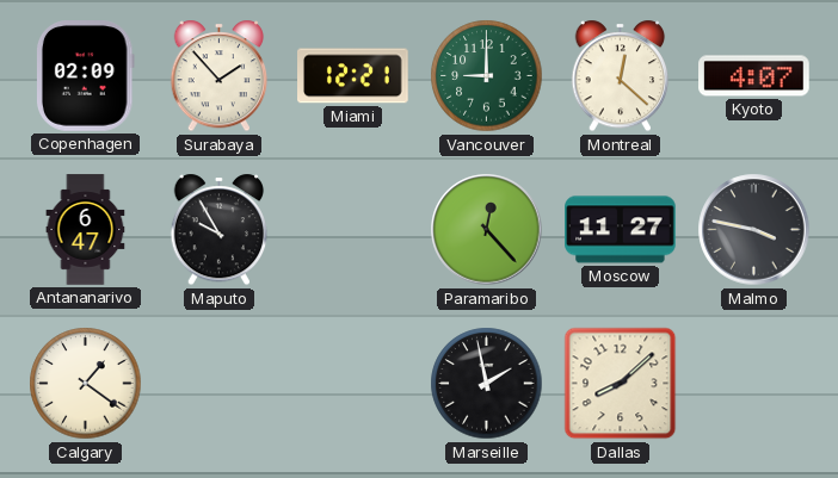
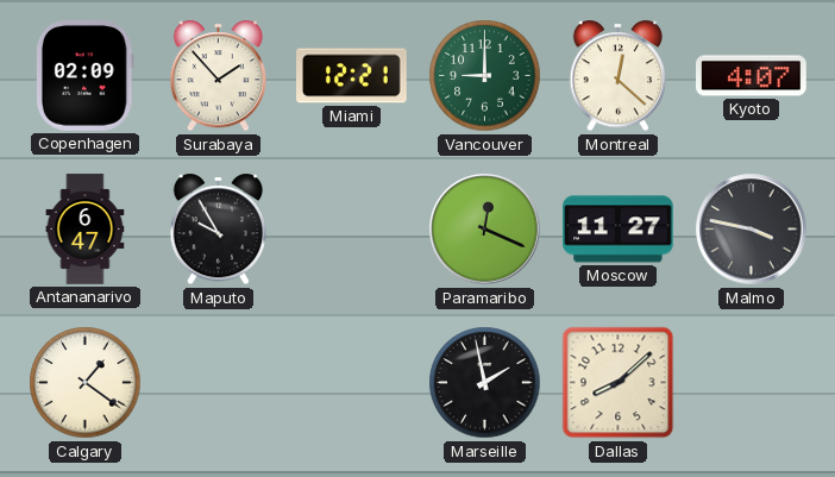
Paramaribo: 12:23 -> 12:19
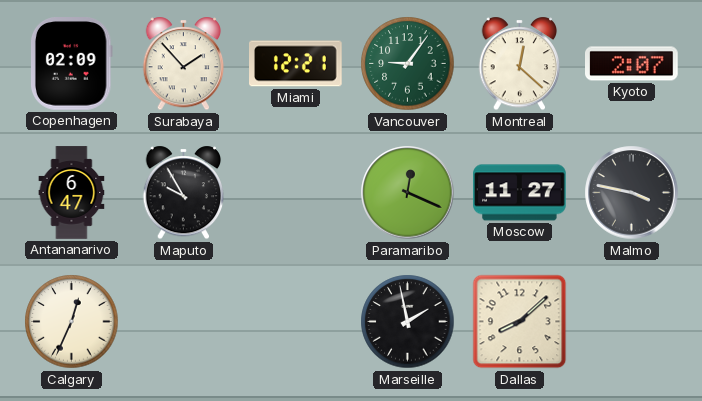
Vancouver: 9:00 -> 9:06
Kyoto: 4:07 -> 2:07
Calgary: 1:21 -> 12:34
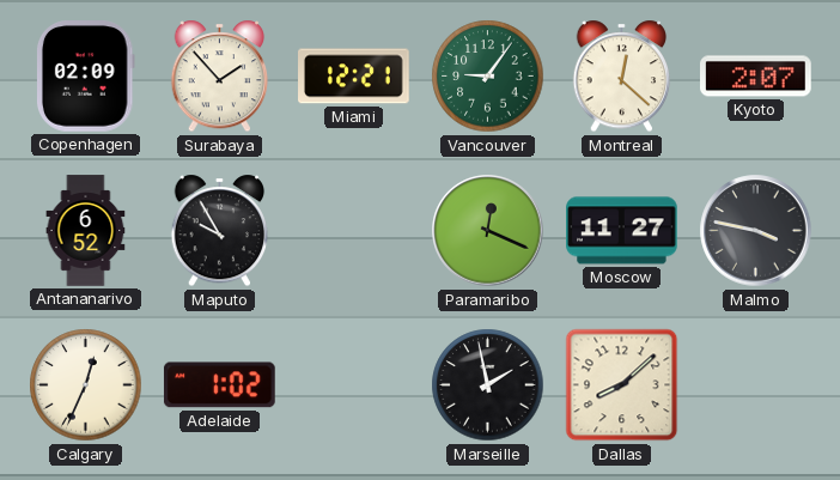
Antananarivo: 6:47 -> 6:52
Adelaide: none -> 1:02
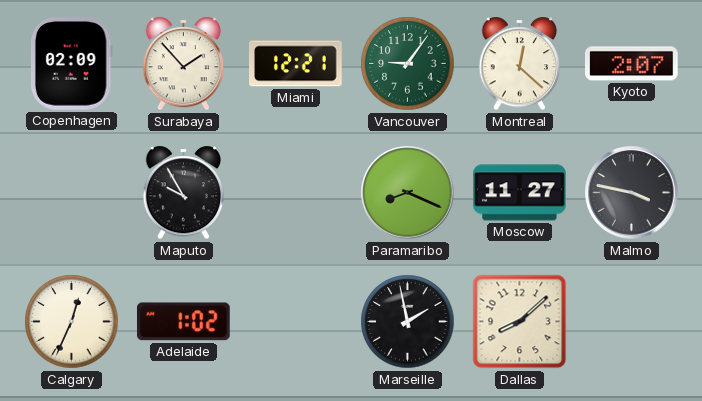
Antananarivo: 6:52 -> none
Paramaribo: 12:19 -> 8:19
